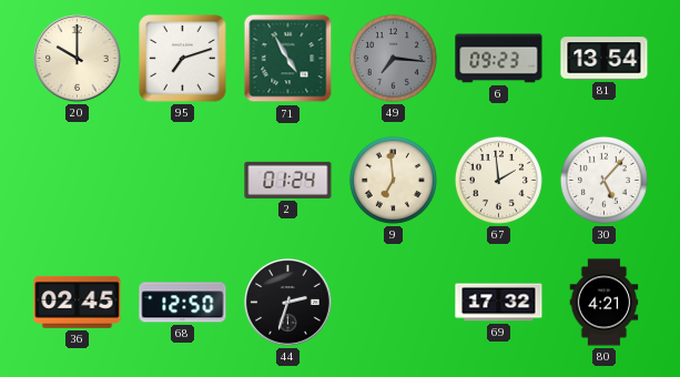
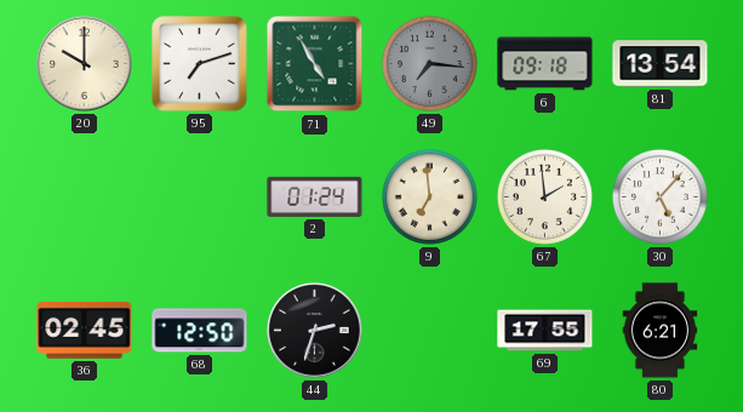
6: 09:23 -> 09:18
69: 17:32 -> 17:55
80: 4:21 -> 6:21
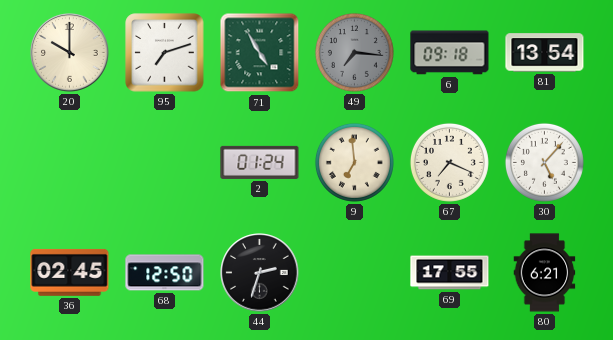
67: 1:59 -> 7:19
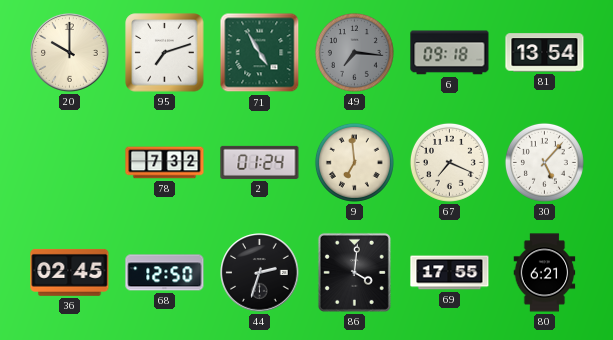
78: none -> 7:32
86: none -> 4:01
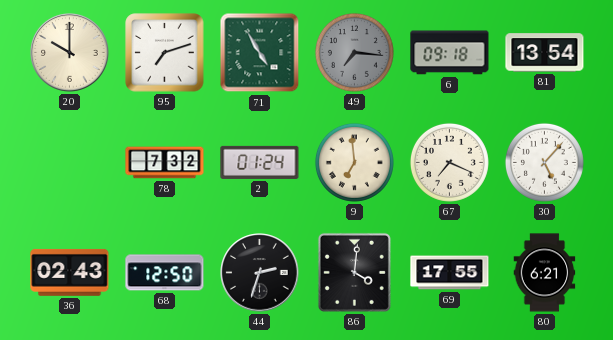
36: 02:45 -> 02:43
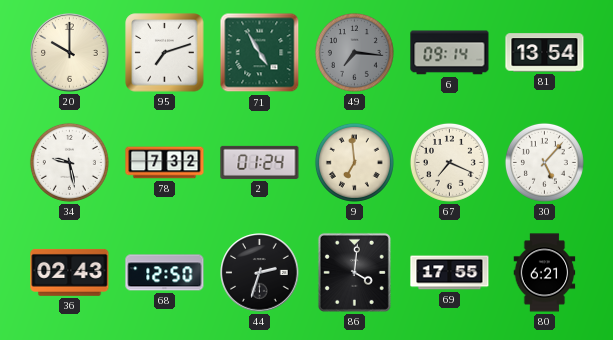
6: 09:18 -> 09:14
34: none -> 9:28
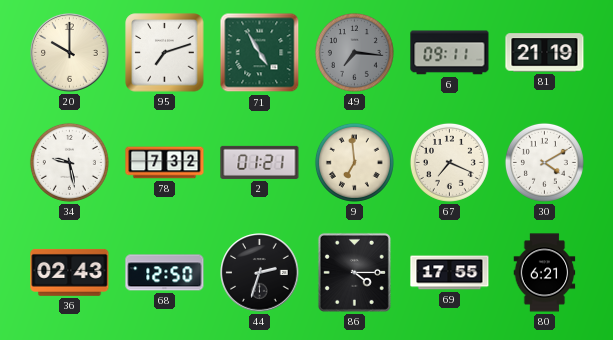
6: 09:14 -> 09:11
81: 13:54 -> 21:19
2: 01:24 -> 01:21
30: 5:07 -> 4:10
86: 4:01 -> 4:15
